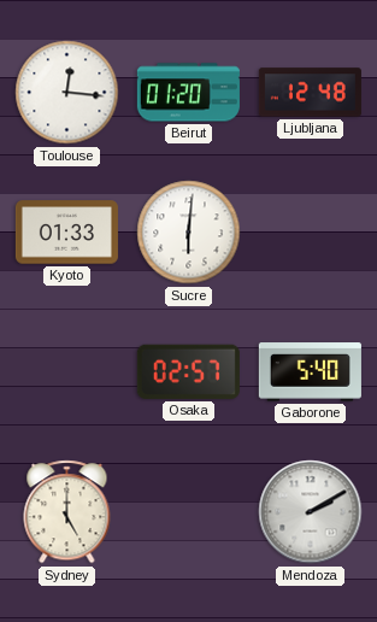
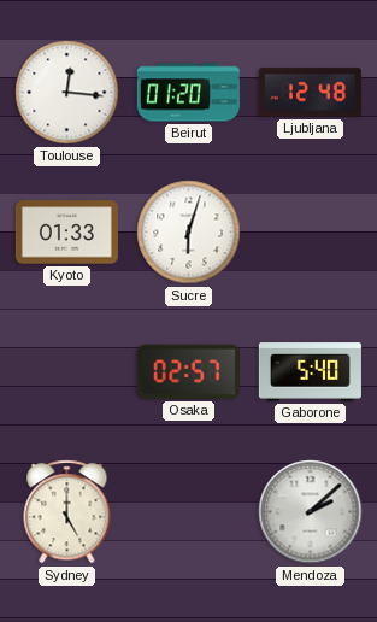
Sucre: 6:01 -> 6:03
Mendoza: 2:10 -> 2:08
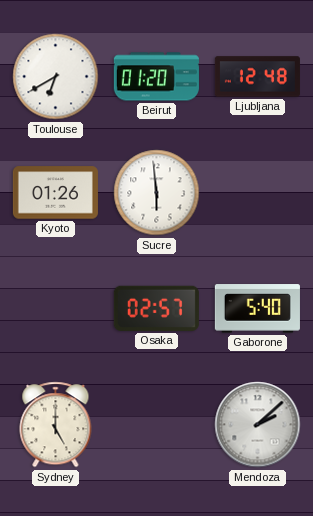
Toulouse: 12:16 -> 6:40
Kyoto: 01:33 -> 01:26
Sucre: 6:03 -> 5:59
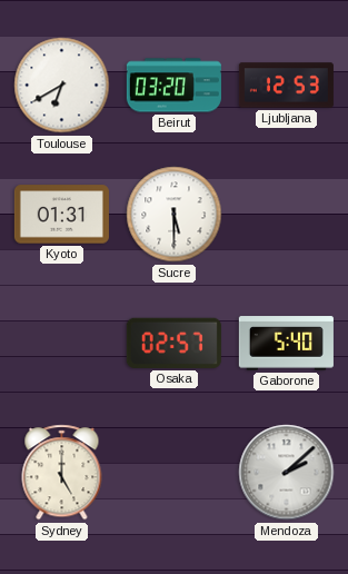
Beirut: 01:20 -> 03:20
Ljubljana: 12:48 -> 12:53
Kyoto: 01:26 -> 01:31
Sucre: 5:59 -> 5:30
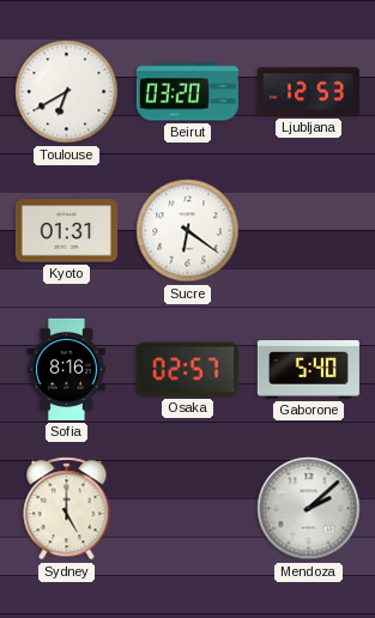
Sucre: 5:30 -> 6:21
Sofia: none -> 8:16
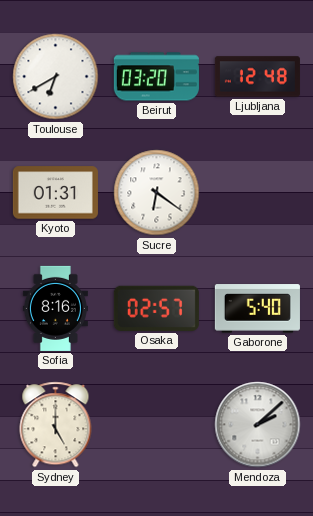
Ljubljana: 12:53 -> 12:48
